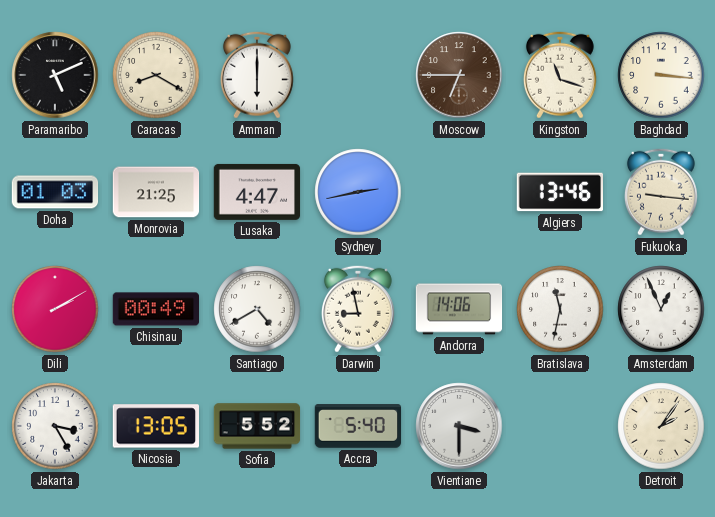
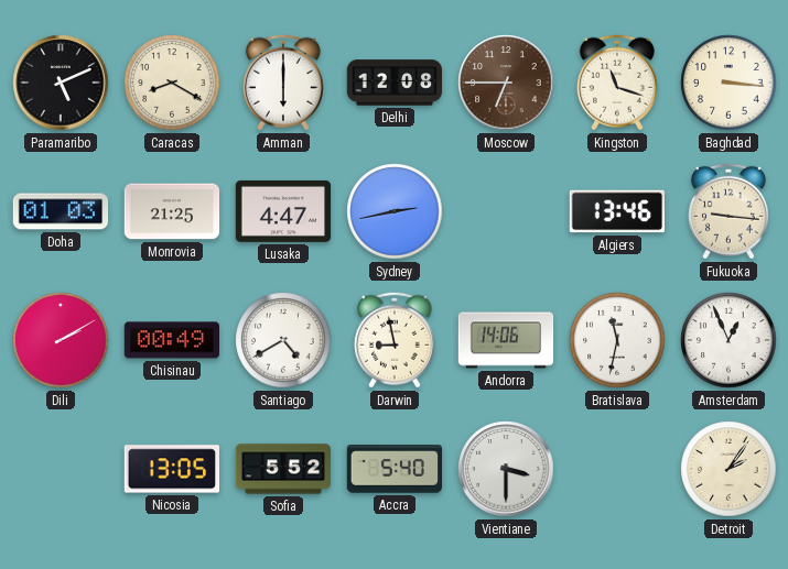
Delhi: none -> 12:08
Jakarta: 3:25 -> none
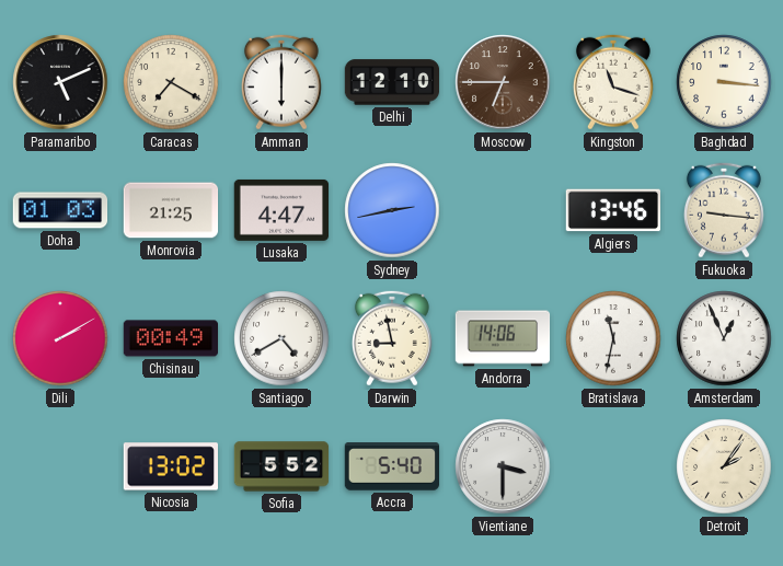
Caracas: 8:20 -> 7:20
Delhi: 12:08 -> 12:10
Nicosia: 13:05 -> 13:02
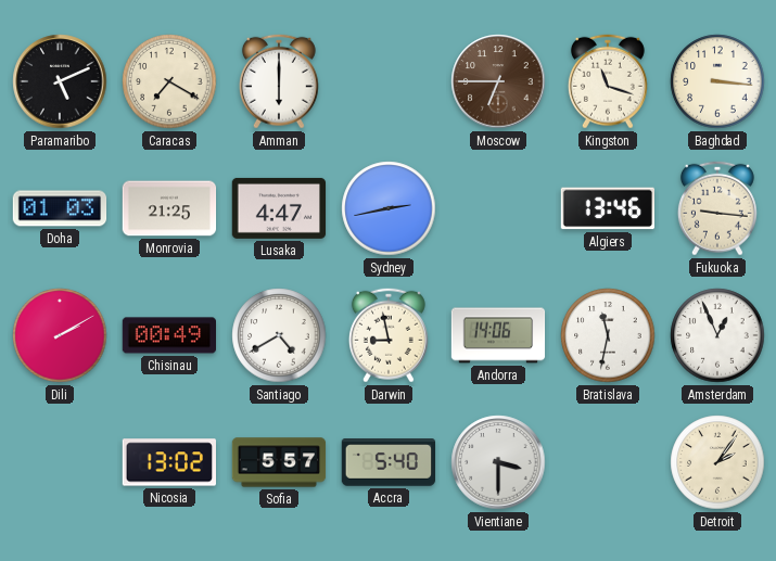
Delhi: 12:10 -> none
Sofia: 5:52 -> 5:57
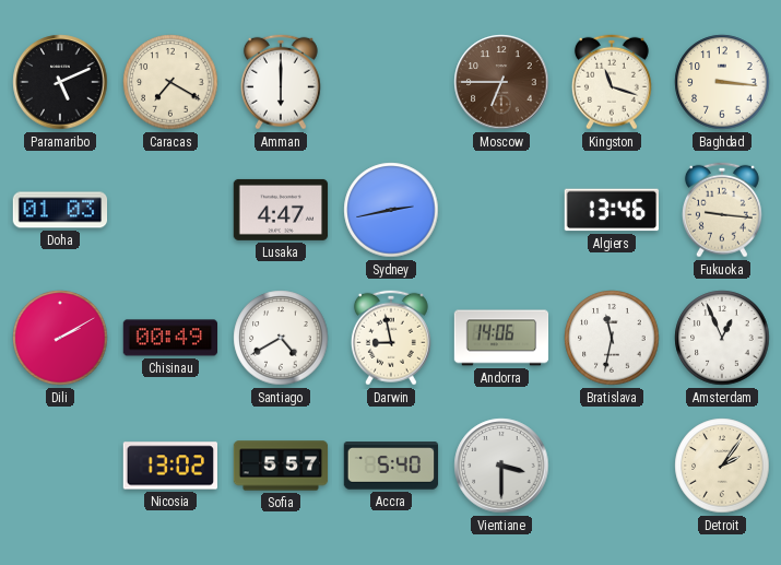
Monrovia: 21:25 -> none
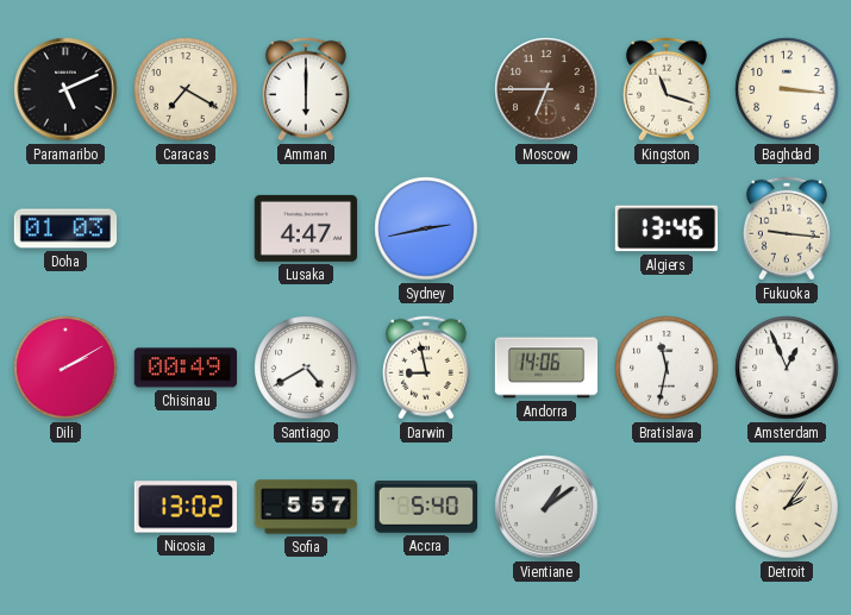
Vientiane: 3:30 -> 1:09
